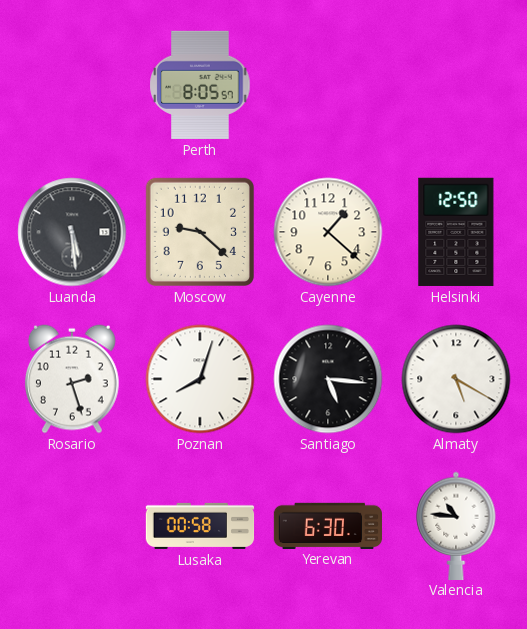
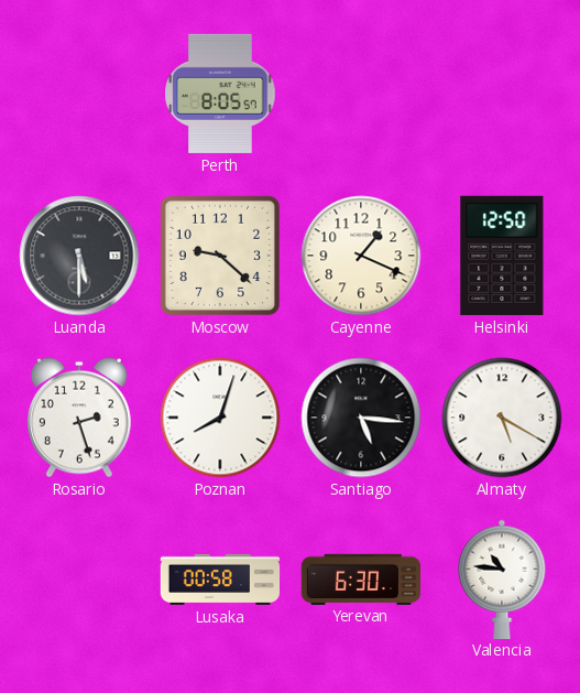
Luanda: 5:29 -> 5:30
Cayenne: 1:22 -> 1:19
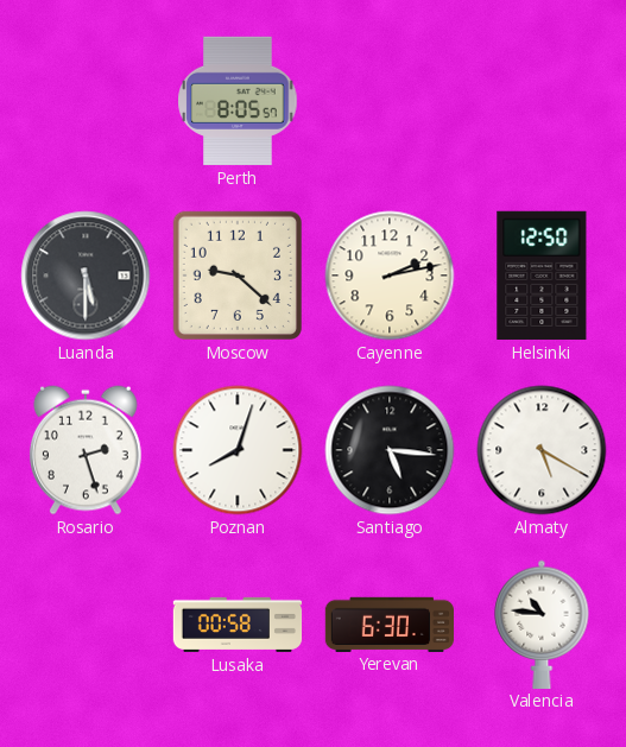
Cayenne: 1:19 -> 2:13
